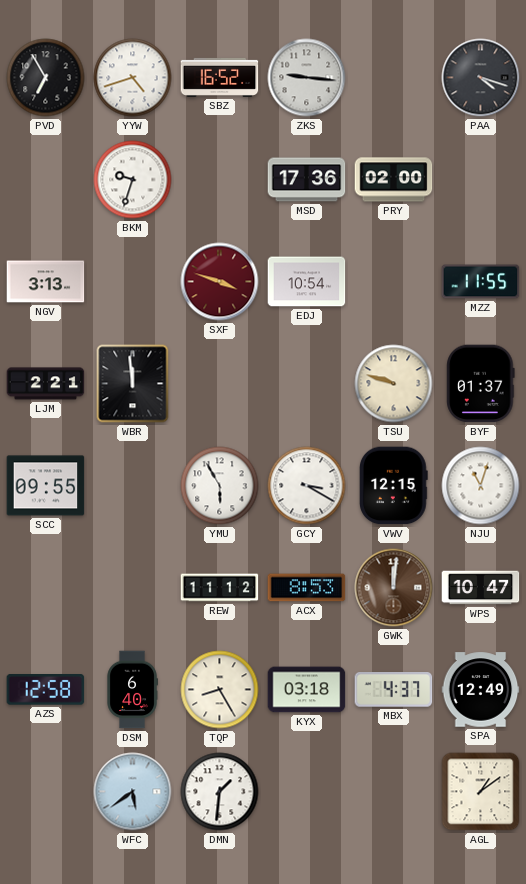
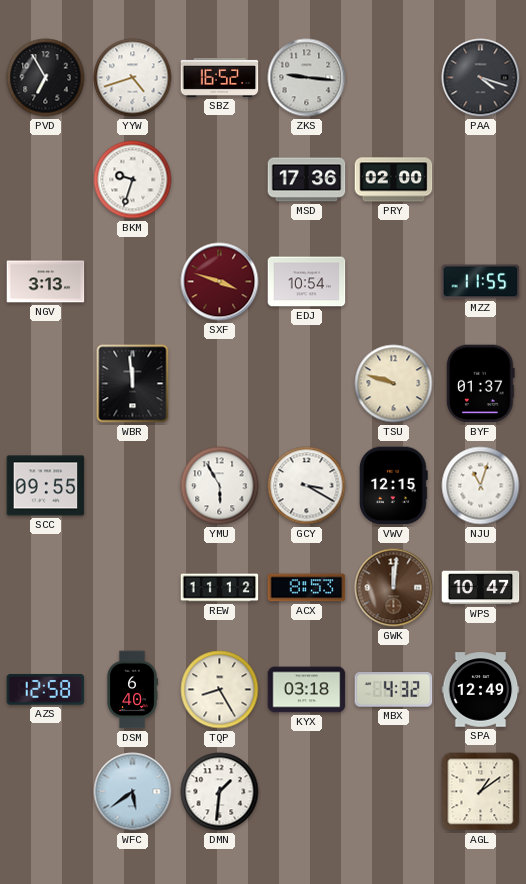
LJM: 2:21 -> none
MBX: 4:37 -> 4:32
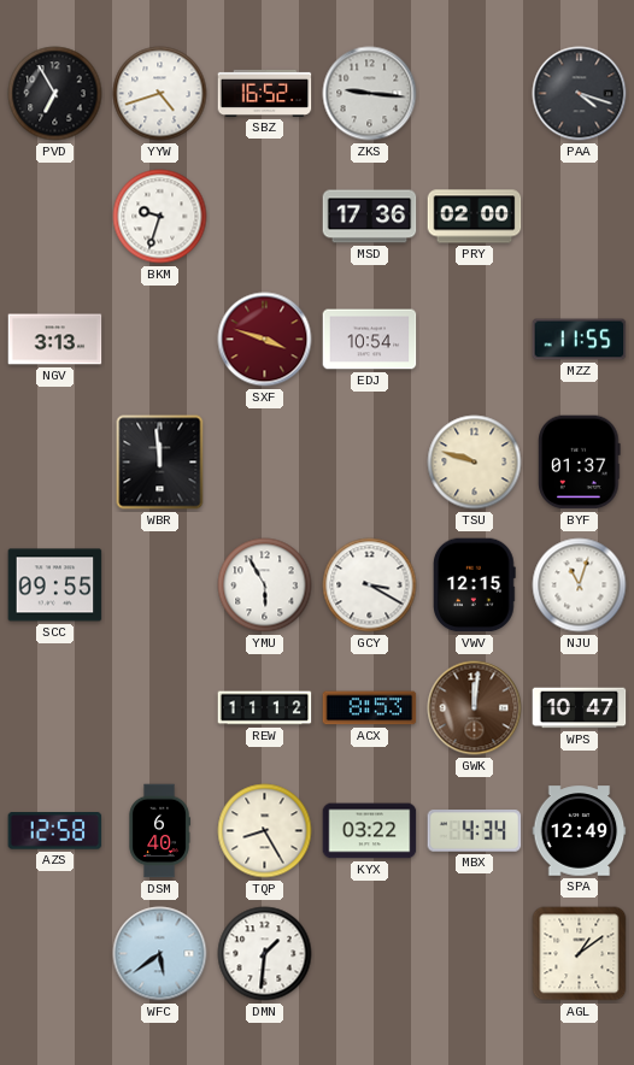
KYX: 03:18 -> 03:22
MBX: 4:32 -> 4:34
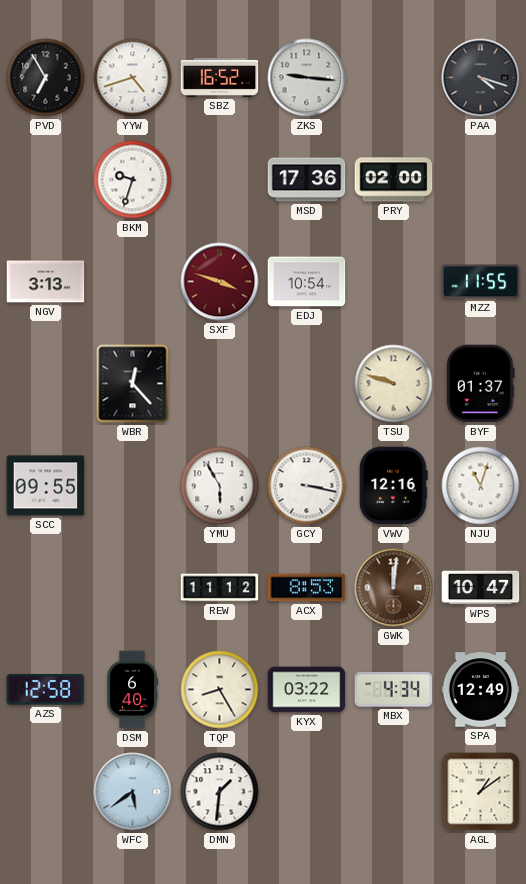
WBR: 11:59 -> 12:23
GCY: 3:20 -> 3:17
VWV: 12:15 -> 12:16
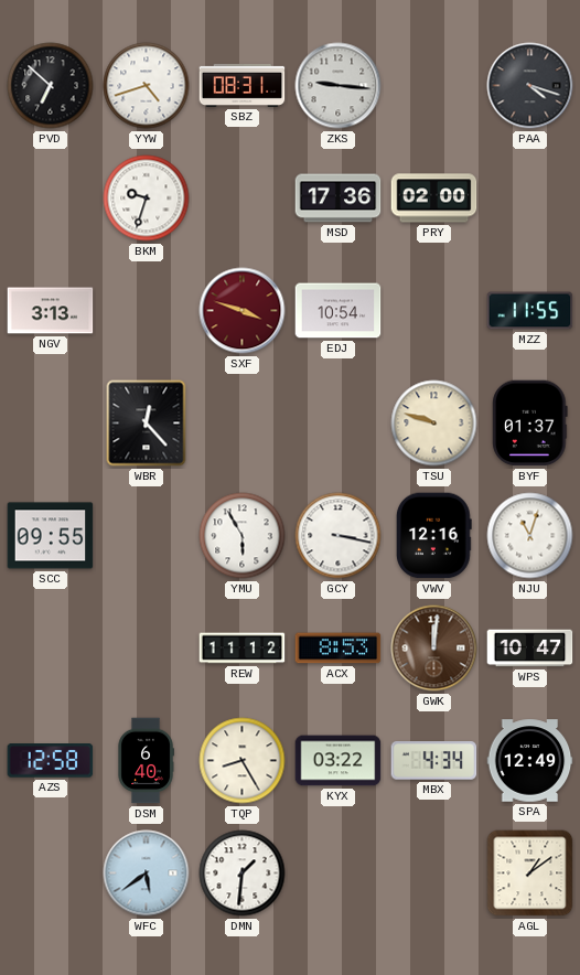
PVD: 6:55 -> 6:52
SBZ: 16:52 -> 08:31
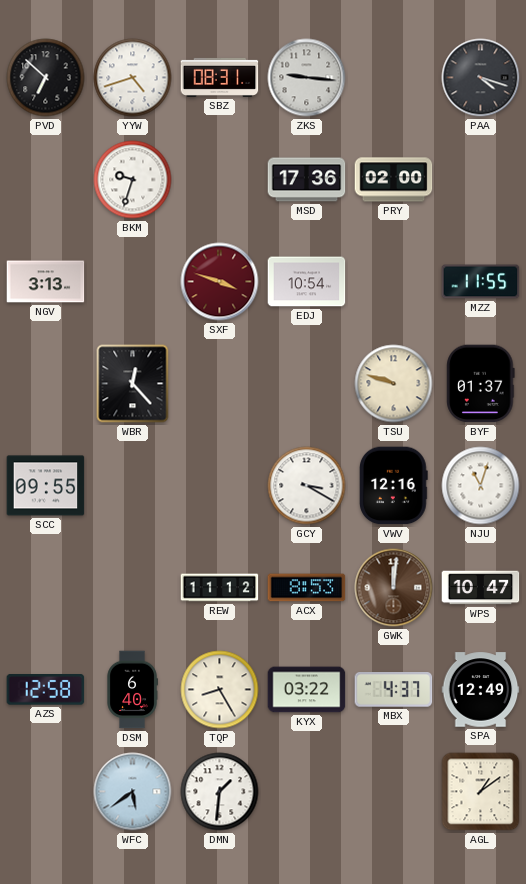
YMU: 5:55 -> none
GCY: 3:17 -> 3:20
MBX: 4:34 -> 4:37
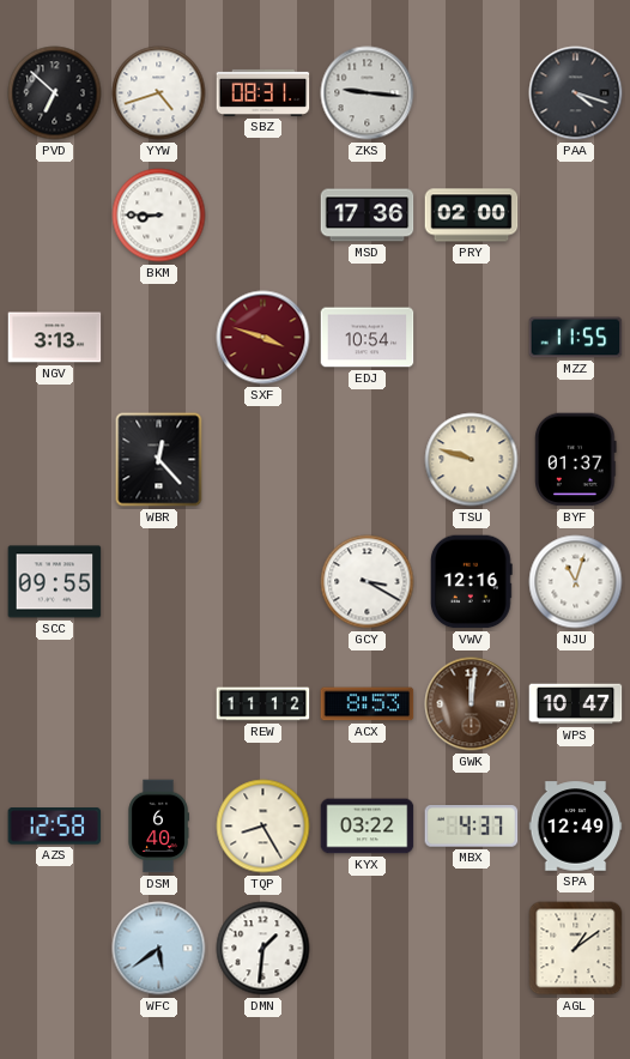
BKM: 9:33 -> 8:45
